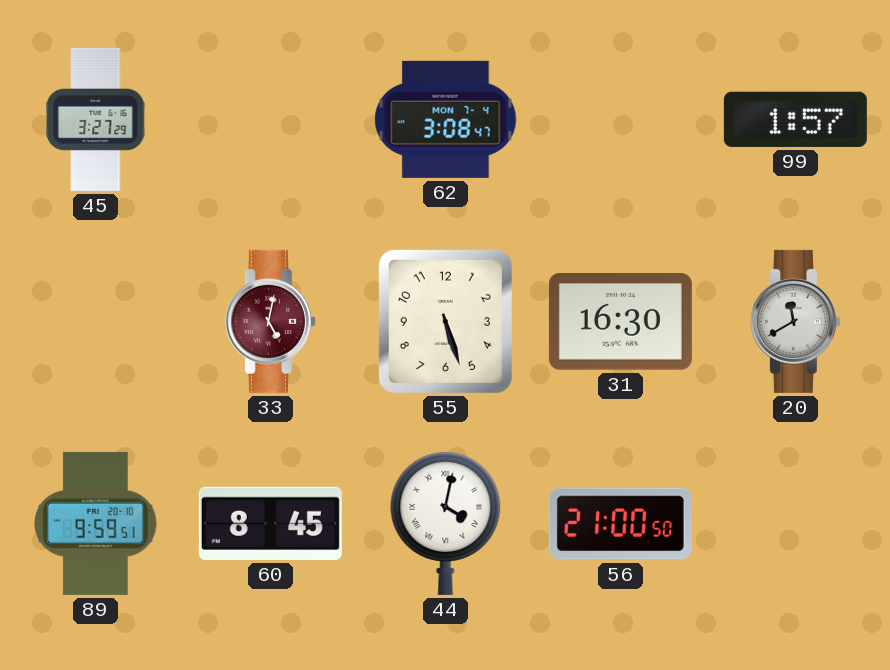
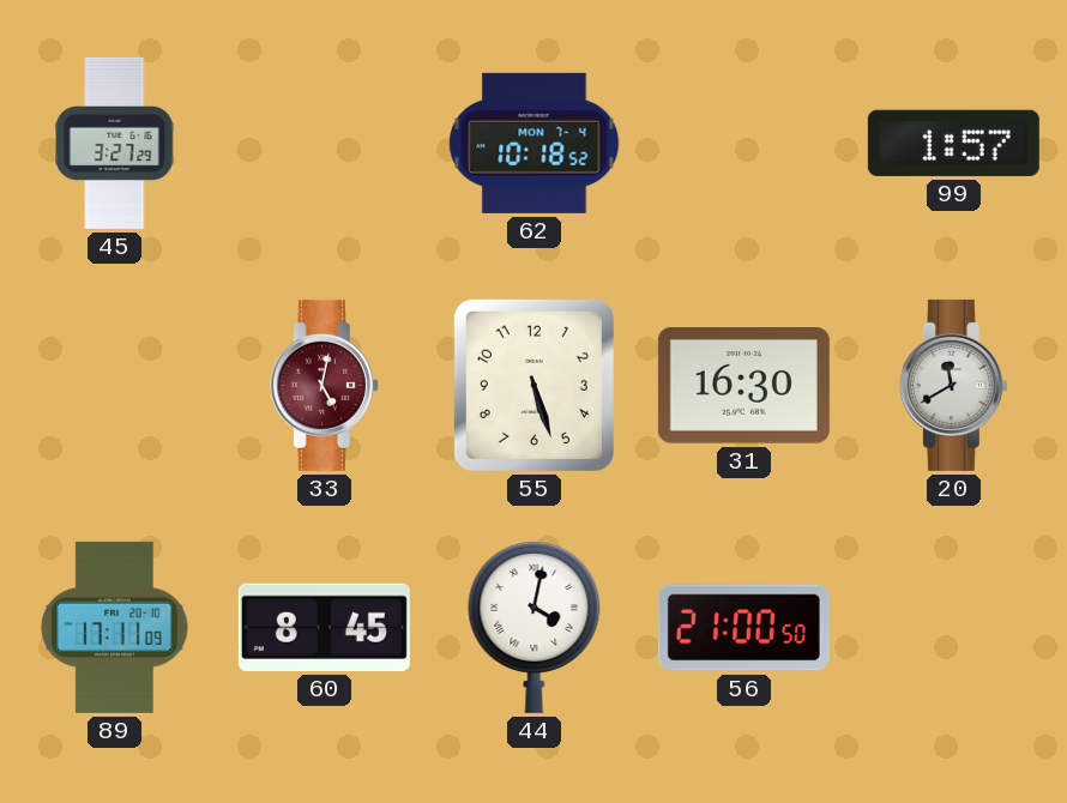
62: 3:08 -> 10:18
89: 9:59 -> 17:11
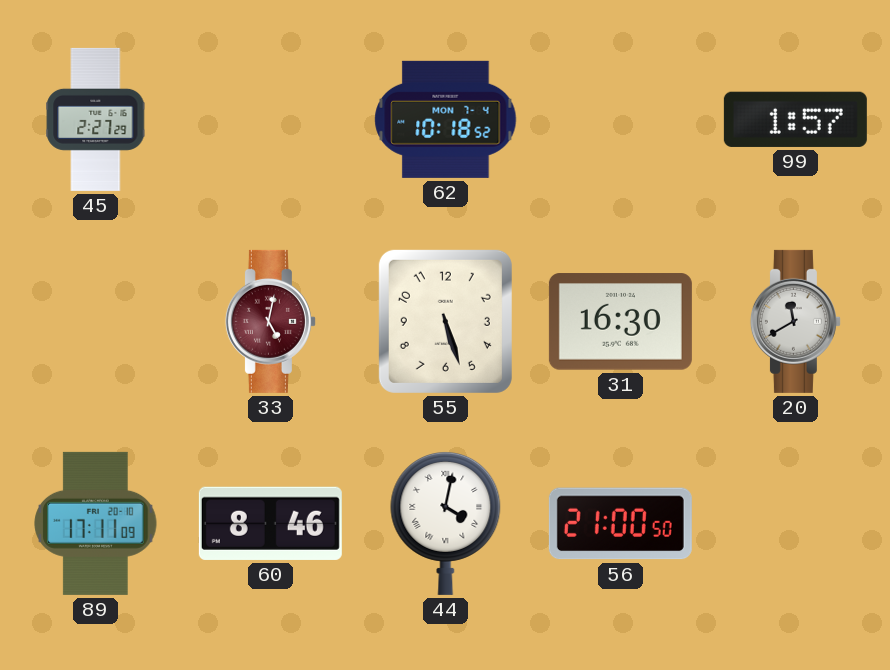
45: 3:27 -> 2:27
60: 8:45 -> 8:46
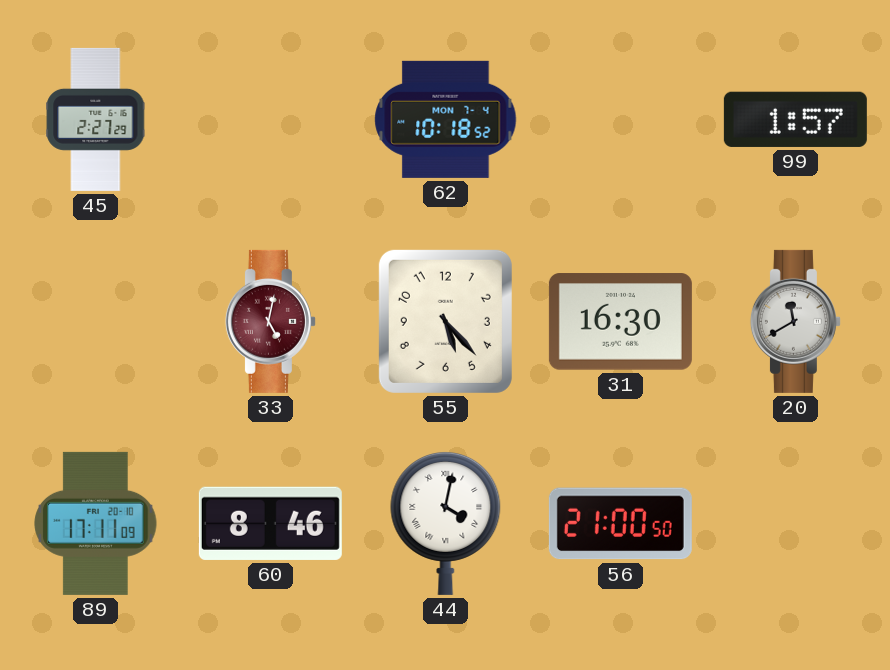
55: 5:27 -> 5:23
